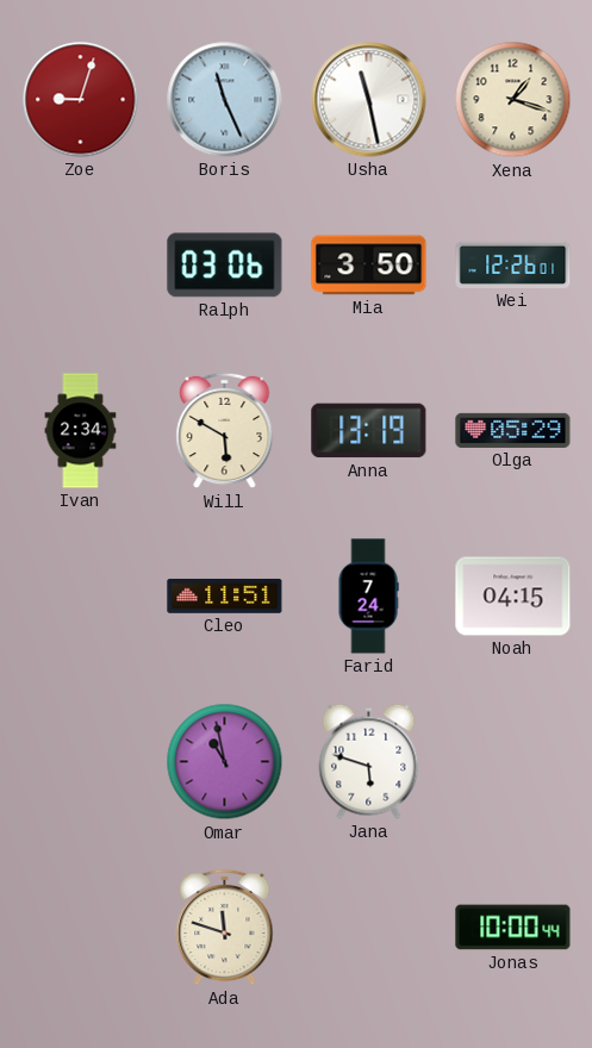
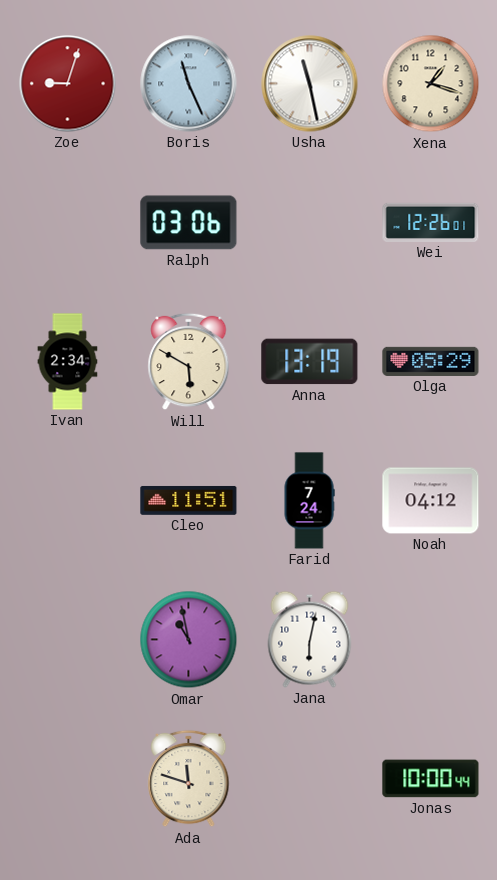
Mia: 3:50 -> none
Noah: 04:15 -> 04:12
Jana: 5:48 -> 6:02
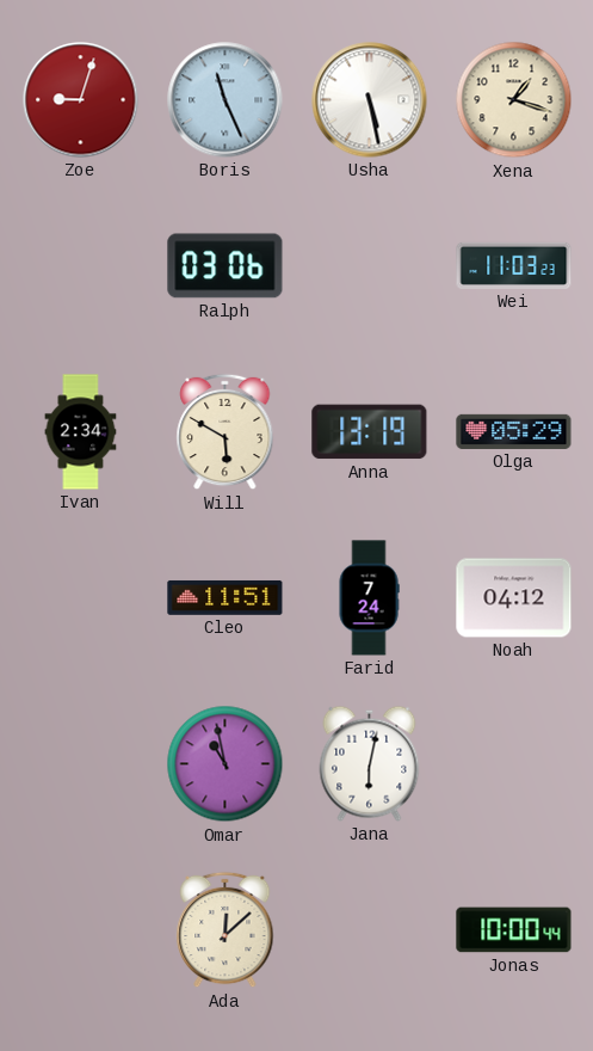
Usha: 11:28 -> 5:28
Wei: 12:26 -> 11:03
Ada: 11:48 -> 12:08
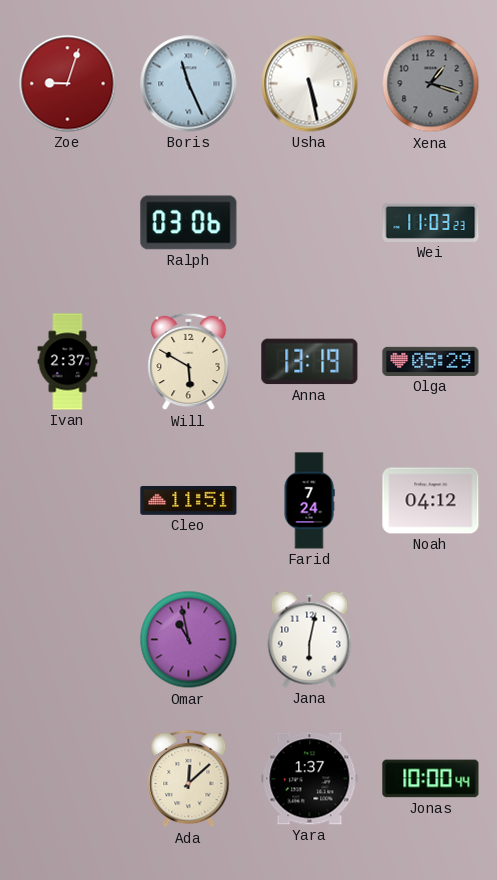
Xena dial: cream -> grey
Ivan: 2:34 -> 2:37
Yara: none -> 1:37
